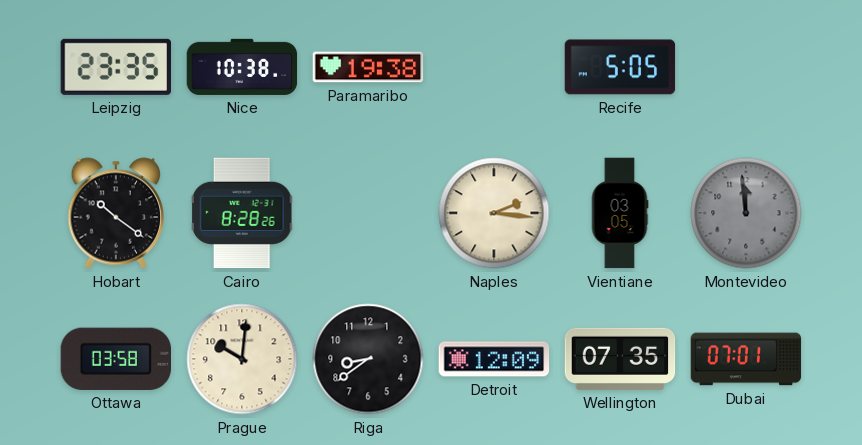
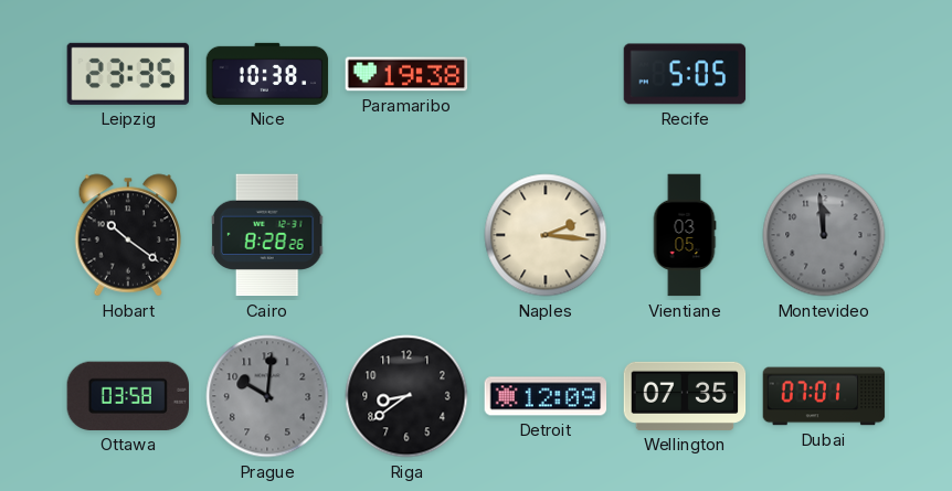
Prague dial: cream -> grey
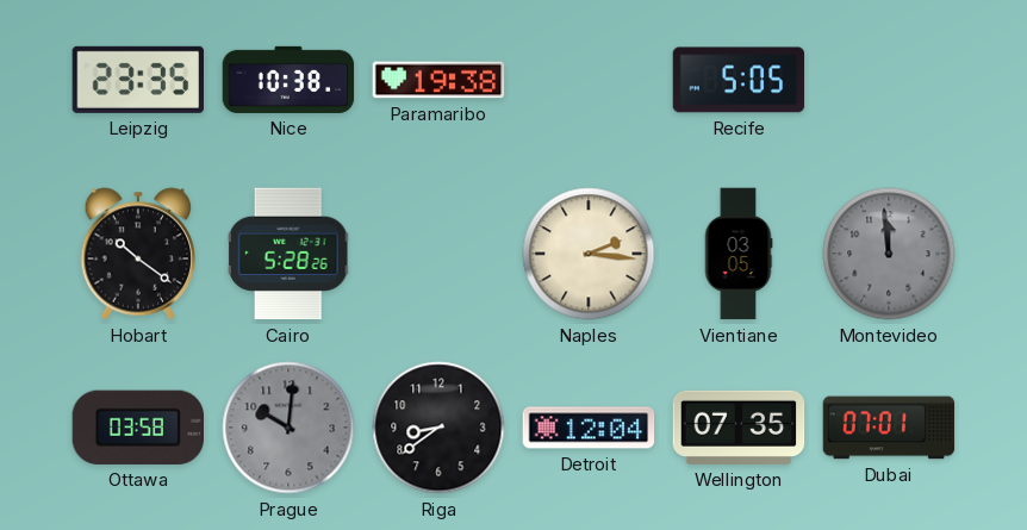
Cairo: 8:28 -> 5:28
Detroit: 12:09 -> 12:04
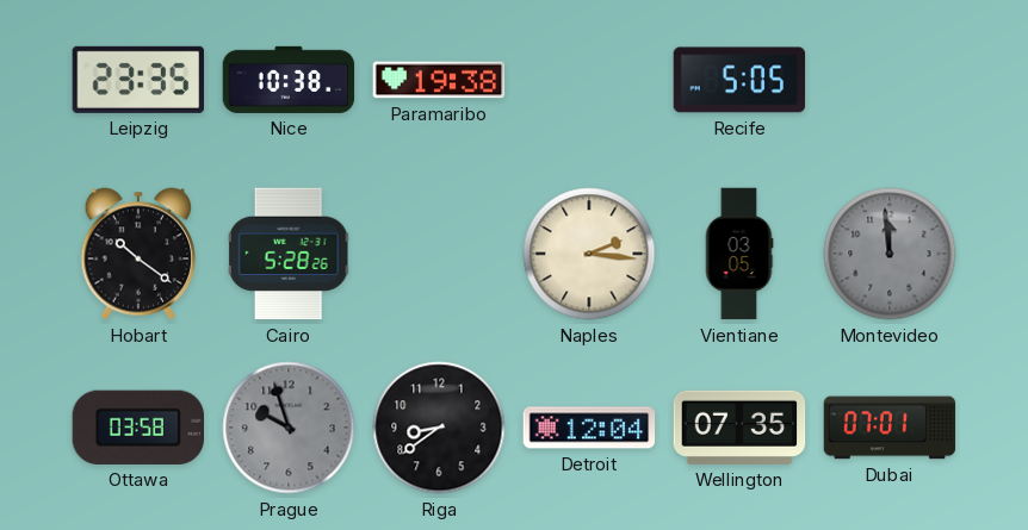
Prague: 10:01 -> 9:57
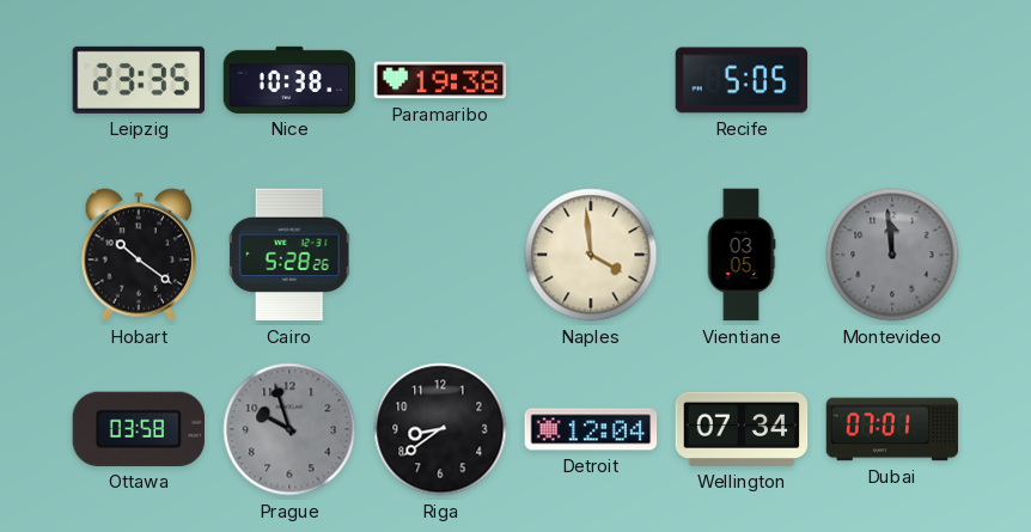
Naples: 2:16 -> 3:59
Wellington: 07:35 -> 07:34
